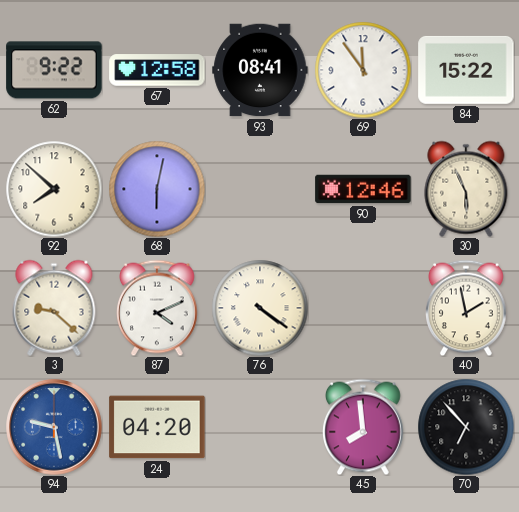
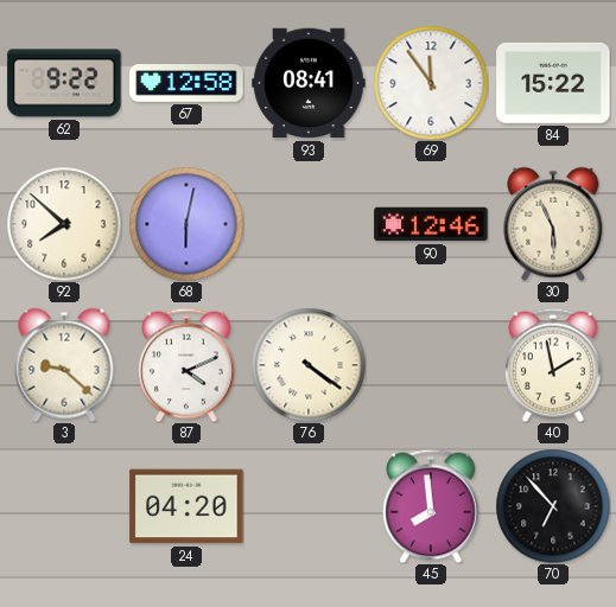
94: 9:28 -> none
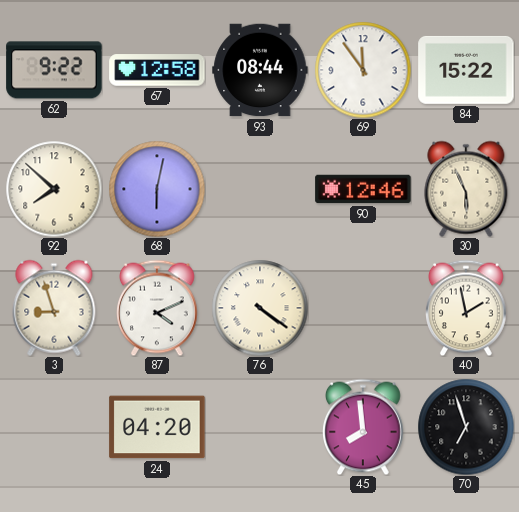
93: 08:41 -> 08:44
3: 9:22 -> 8:57
70: 6:53 -> 6:57
